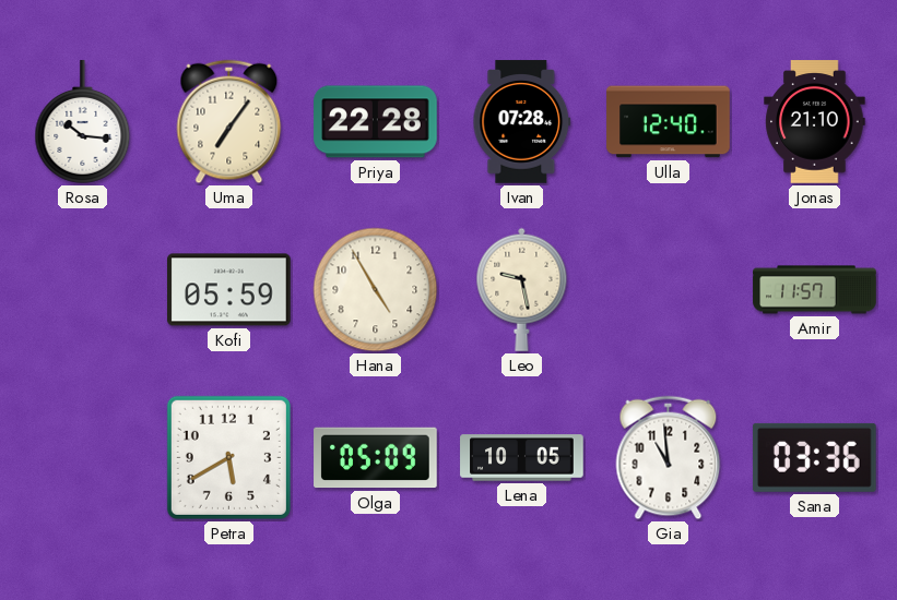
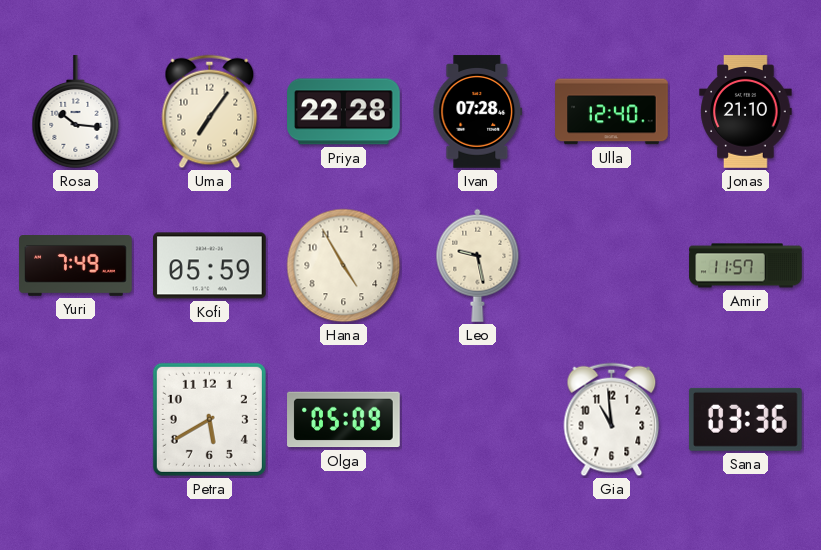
Yuri: none -> 7:49
Lena: 10:05 -> none
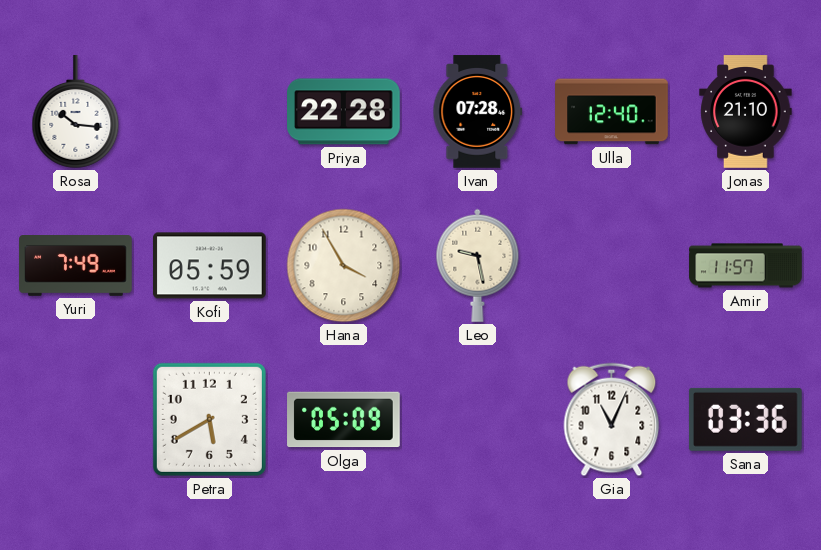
Uma: 7:06 -> none
Hana: 4:55 -> 3:55
Gia: 10:59 -> 11:04
